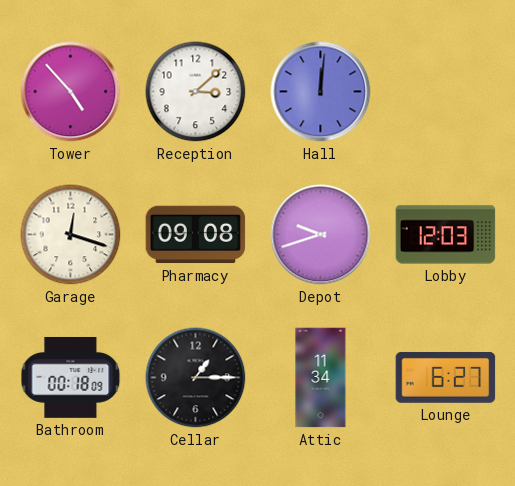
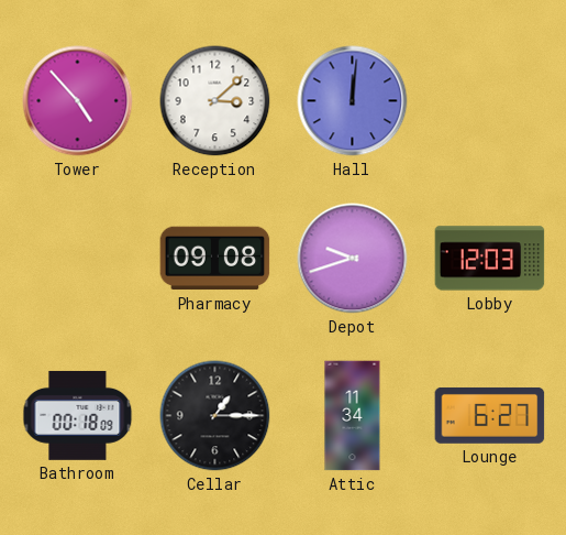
Garage: 12:18 -> none
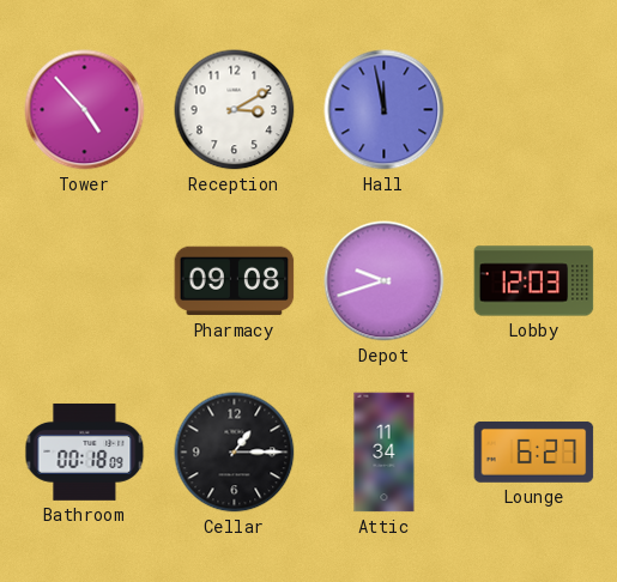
Reception: 3:08 -> 3:10
Hall: 12:01 -> 11:58
